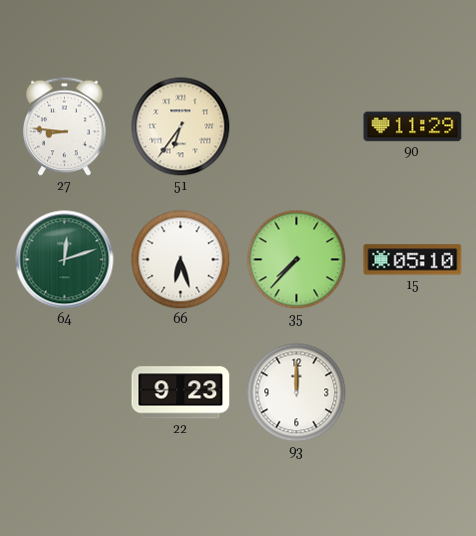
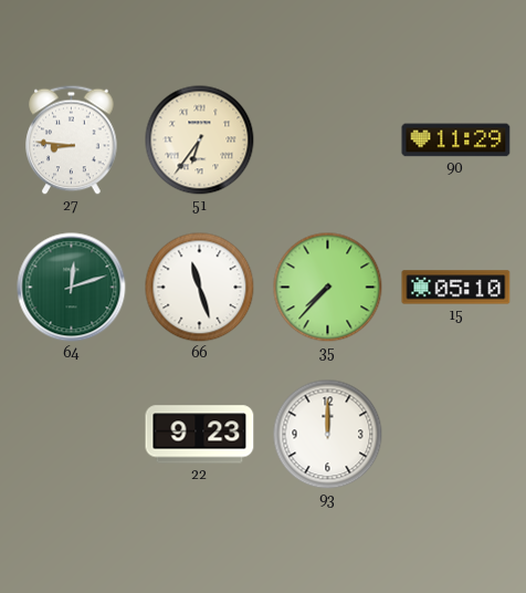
66: 6:27 -> 11:27
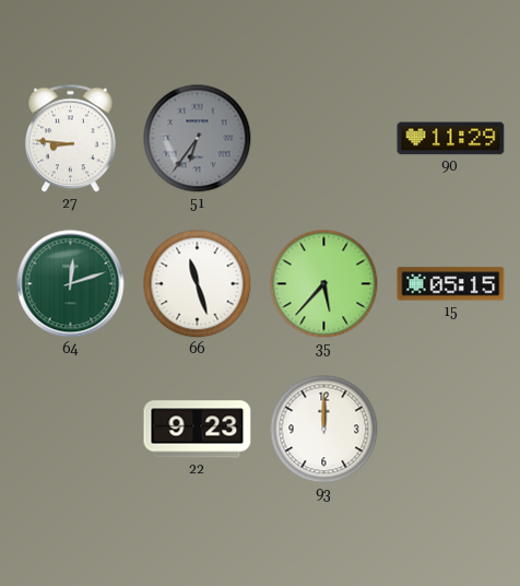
51 dial: cream -> grey
35: 7:37 -> 5:37
15: 05:10 -> 05:15
